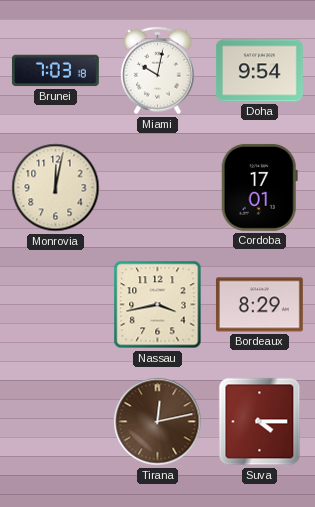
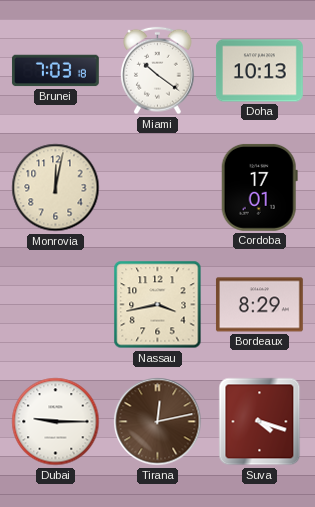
Miami: 10:02 -> 10:21
Doha: 9:54 -> 10:13
Dubai: none -> 9:15
Suva: 4:15 -> 4:18
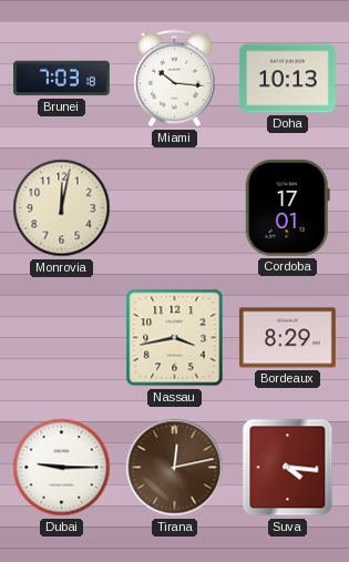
Miami: 10:21 -> 10:16
Suva: 4:18 -> 4:16
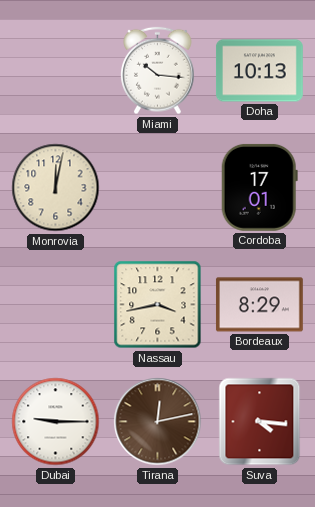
Brunei: 7:03 -> none
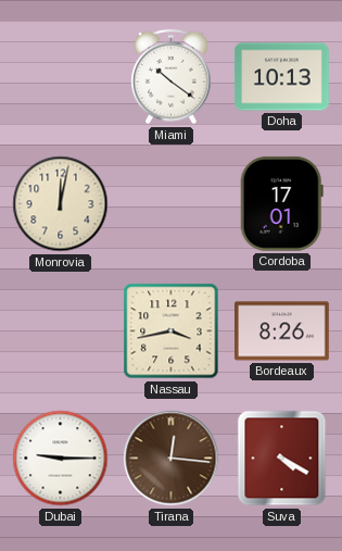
Miami: 10:16 -> 10:21
Bordeaux: 8:29 -> 8:26
Tirana: 12:13 -> 12:16
Suva: 4:16 -> 4:20
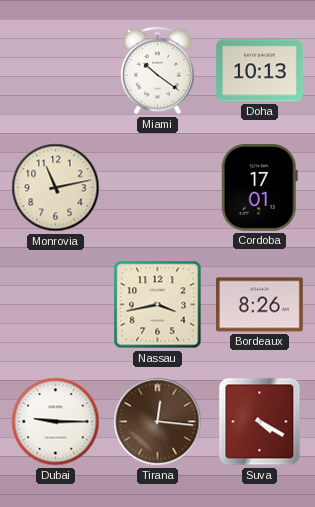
Monrovia: 12:02 -> 11:13
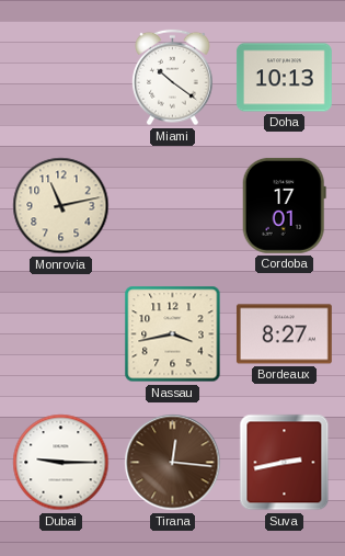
Bordeaux: 8:26 -> 8:27
Suva: 4:20 -> 2:43
